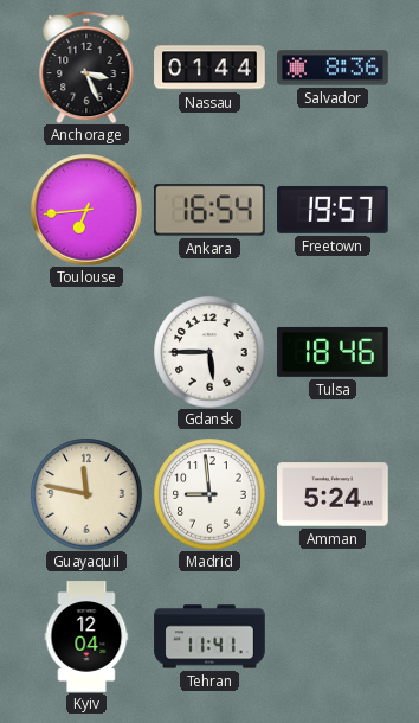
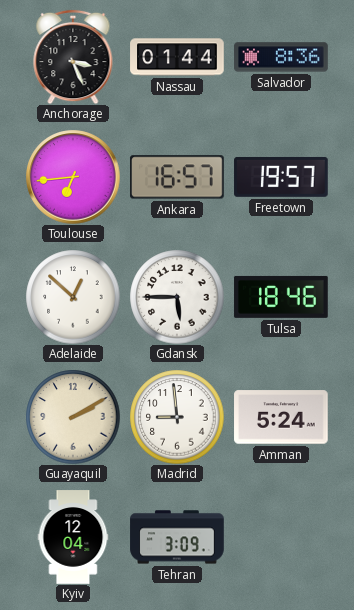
Ankara: 16:54 -> 16:57
Adelaide: none -> 12:52
Guayaquil: 11:47 -> 2:10
Tehran: 11:41 -> 3:09
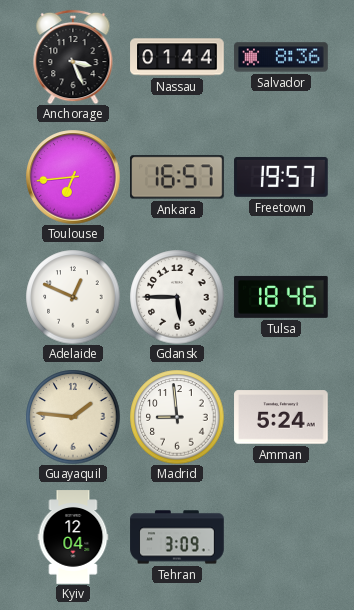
Adelaide: 12:52 -> 12:49
Guayaquil: 2:10 -> 1:46
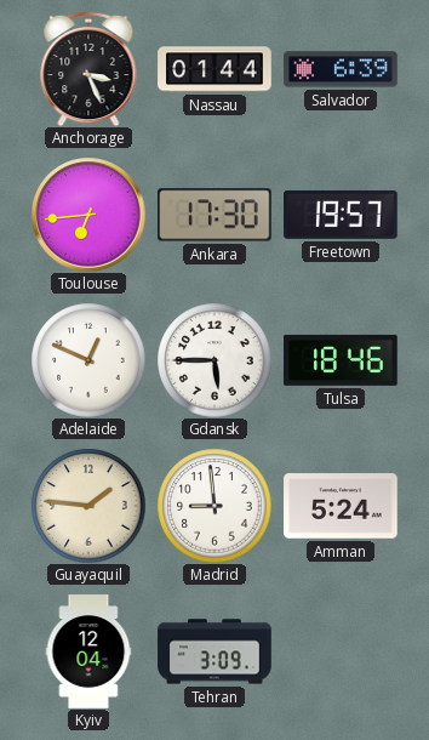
Salvador: 8:36 -> 6:39
Ankara: 16:57 -> 17:30
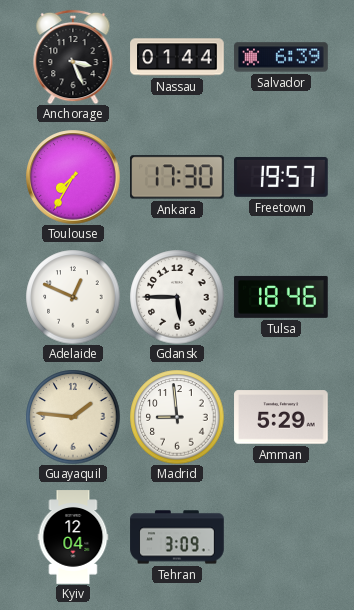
Toulouse: 6:44 -> 7:35
Amman: 5:24 -> 5:29
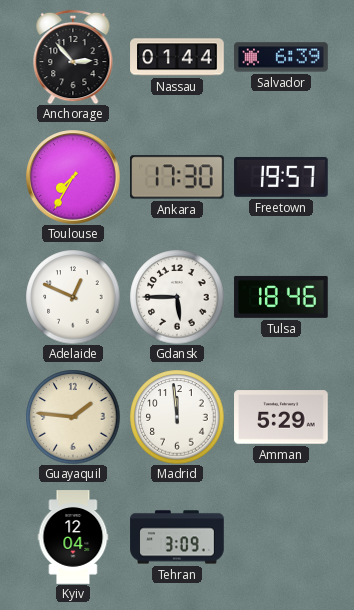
Anchorage: 3:26 -> 2:53
Madrid: 8:59 -> 11:59
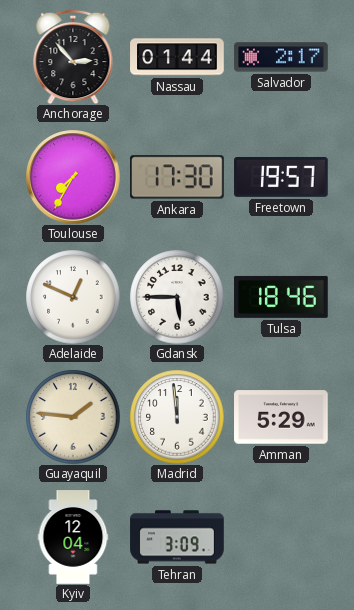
Salvador: 6:39 -> 2:17
